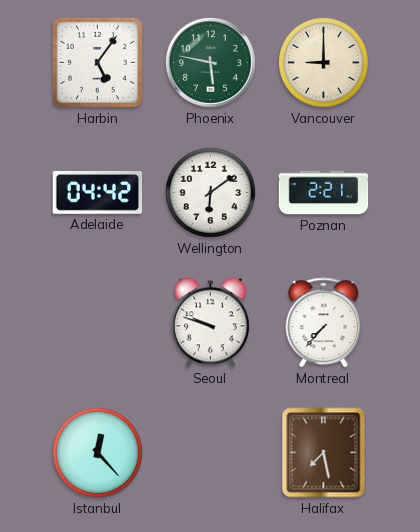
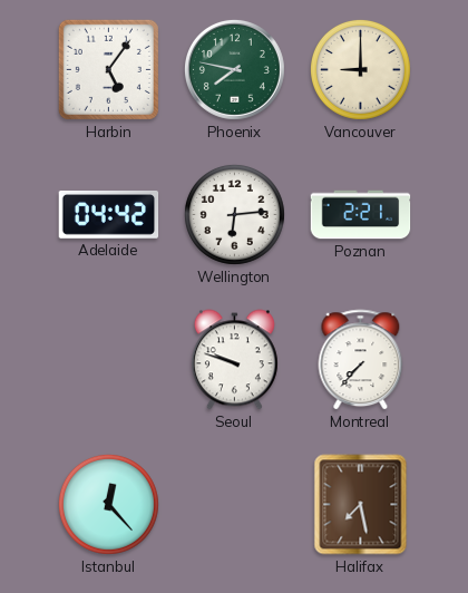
Phoenix: 5:47 -> 7:47
Wellington: 6:09 -> 6:14
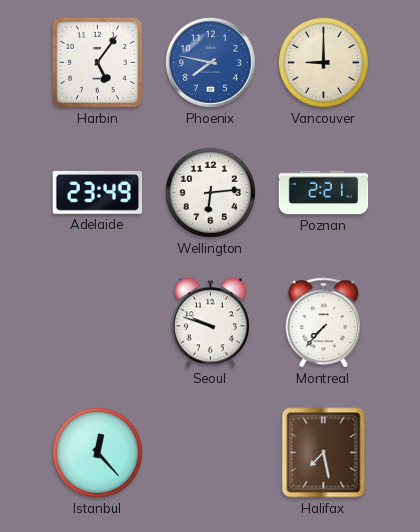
Phoenix dial: green -> blue
Adelaide: 04:42 -> 23:49
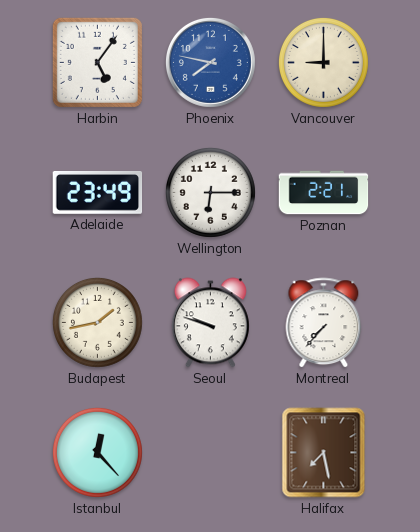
Wellington: 6:14 -> 6:15
Budapest: none -> 1:43
